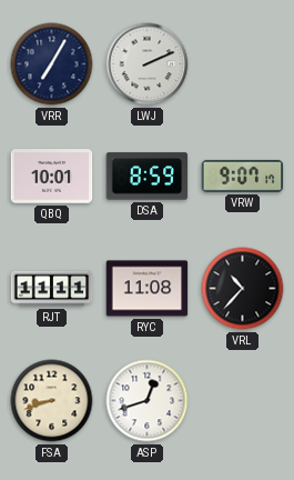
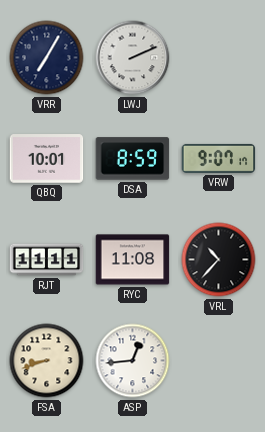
ASP: 12:42 -> 12:44
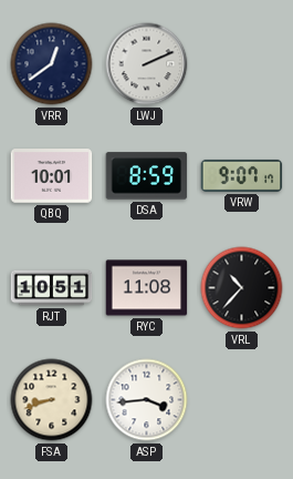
VRR: 7:05 -> 12:39
RJT: 11:11 -> 10:51
ASP: 12:44 -> 3:44
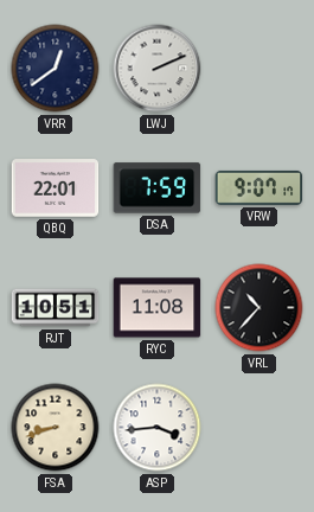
QBQ: 10:01 -> 22:01
DSA: 8:59 -> 7:59
